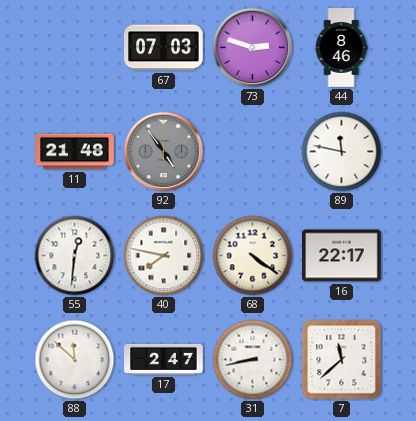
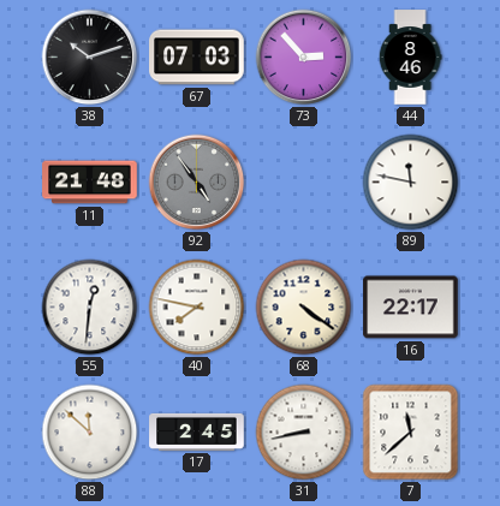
38: none -> 10:12
73: 2:48 -> 2:53
17: 2:47 -> 2:45
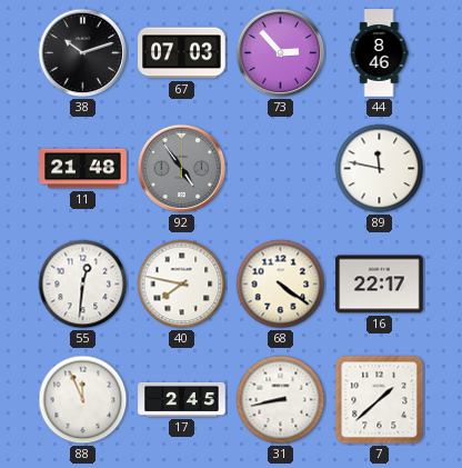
88: 11:52 -> 11:56
7: 11:38 -> 1:38
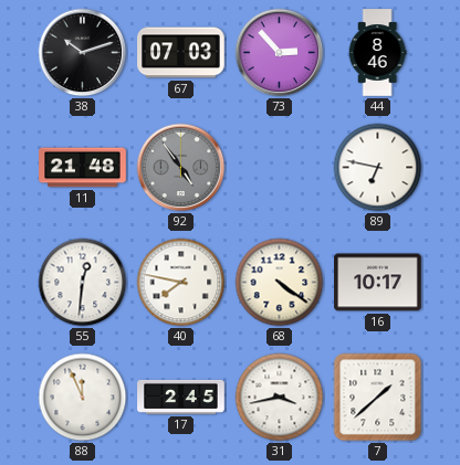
89: 11:47 -> 6:47
16: 22:17 -> 10:17
31: 8:43 -> 3:43
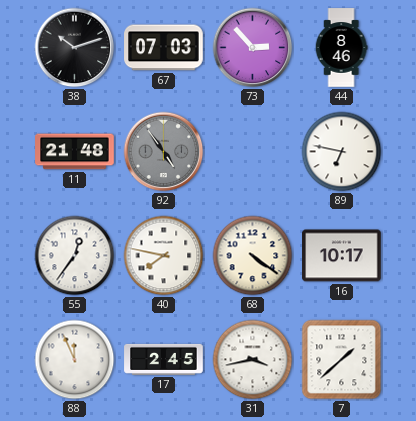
55: 12:31 -> 12:36
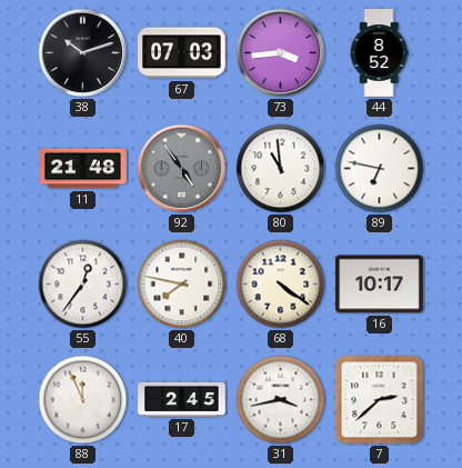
73: 2:53 -> 3:44
44: 8:46 -> 8:52
80: none -> 10:59
7: 1:38 -> 2:38
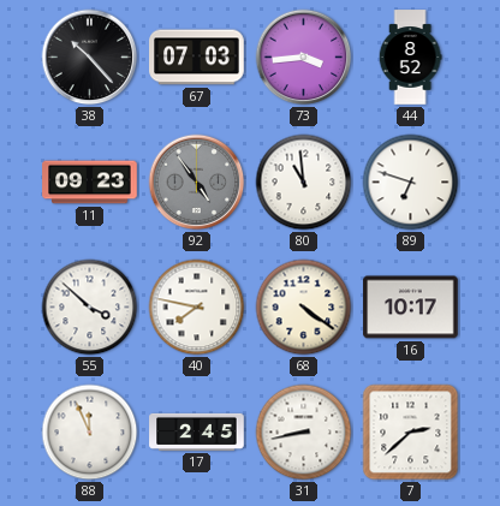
38: 10:12 -> 10:23
11: 21:48 -> 09:23
89: 6:47 -> 6:48
55: 12:36 -> 3:52
31: 3:43 -> 8:43
